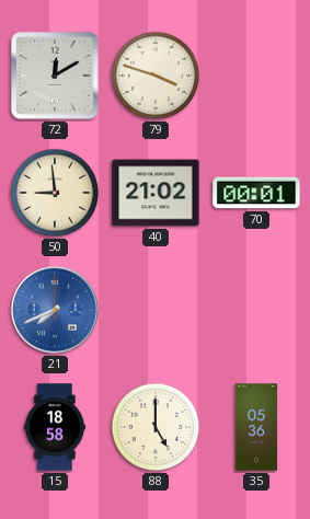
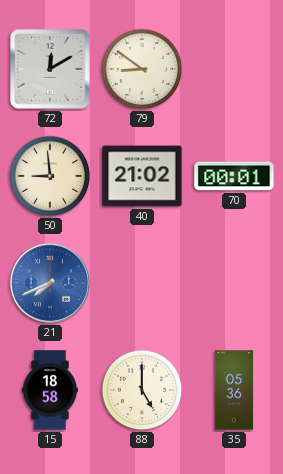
79: 3:48 -> 8:51
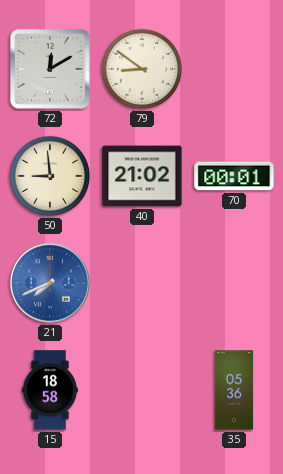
88: 5:00 -> none
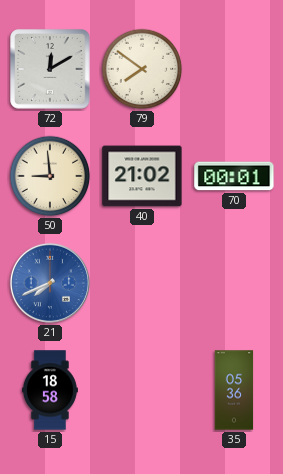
79: 8:51 -> 7:51
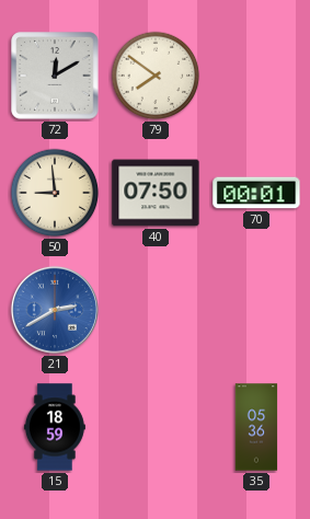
40: 21:02 -> 07:50
21: 7:41 -> 2:40
15: 18:58 -> 18:59
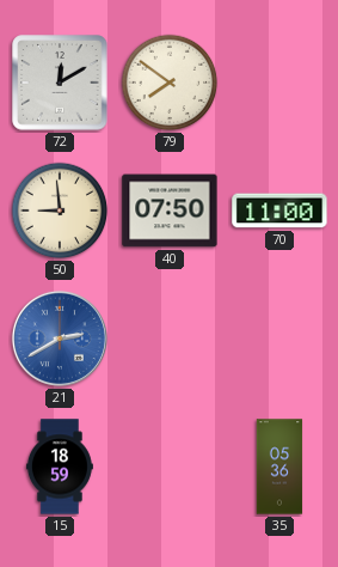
70: 00:01 -> 11:00
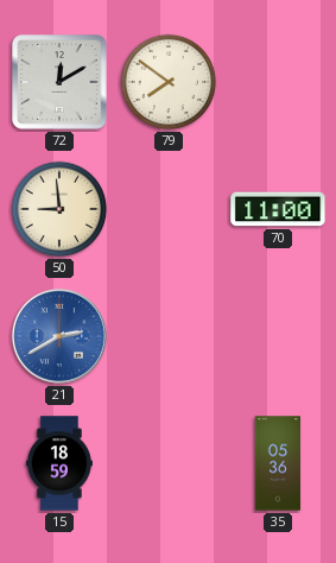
40: 07:50 -> none
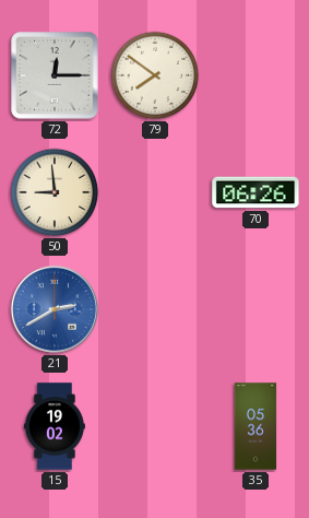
72: 12:10 -> 12:15
70: 11:00 -> 06:26
15: 18:59 -> 19:02
